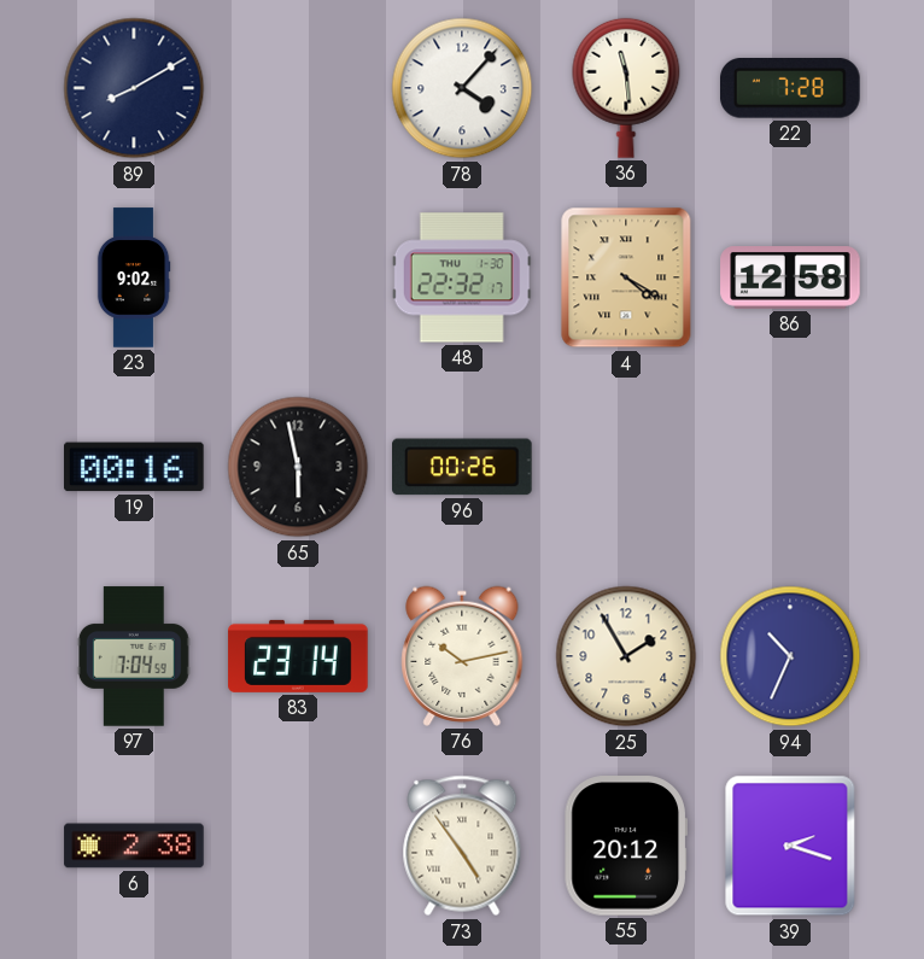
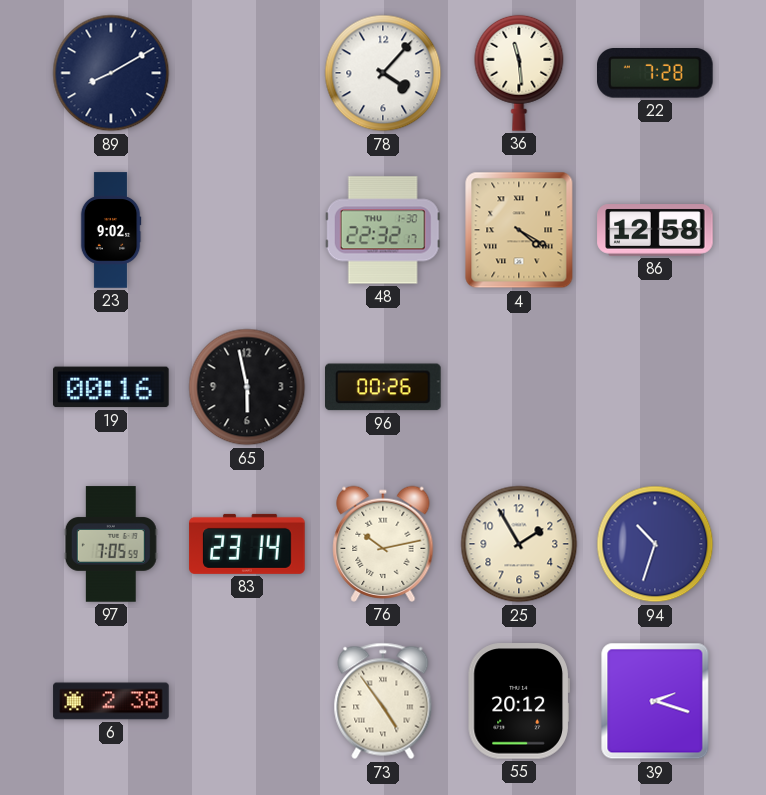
97: 7:04 -> 7:05
94: 10:34 -> 10:33
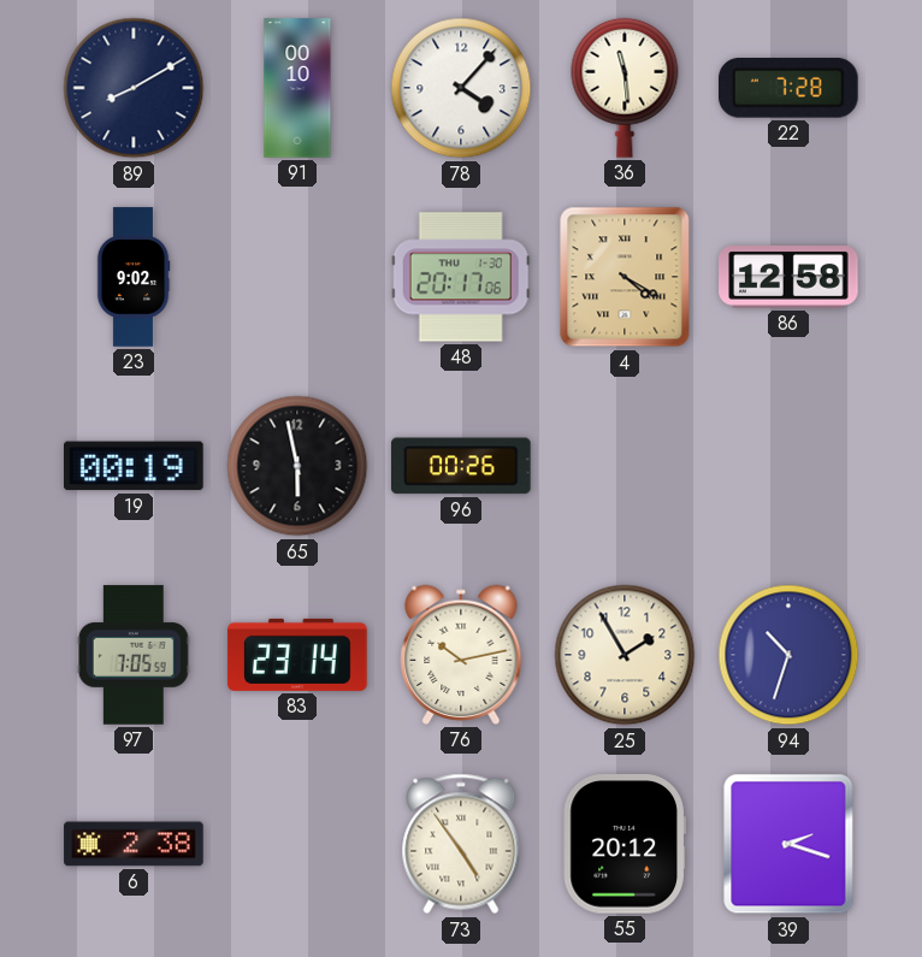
91: none -> 00:10
48: 22:32 -> 20:17
19: 00:16 -> 00:19
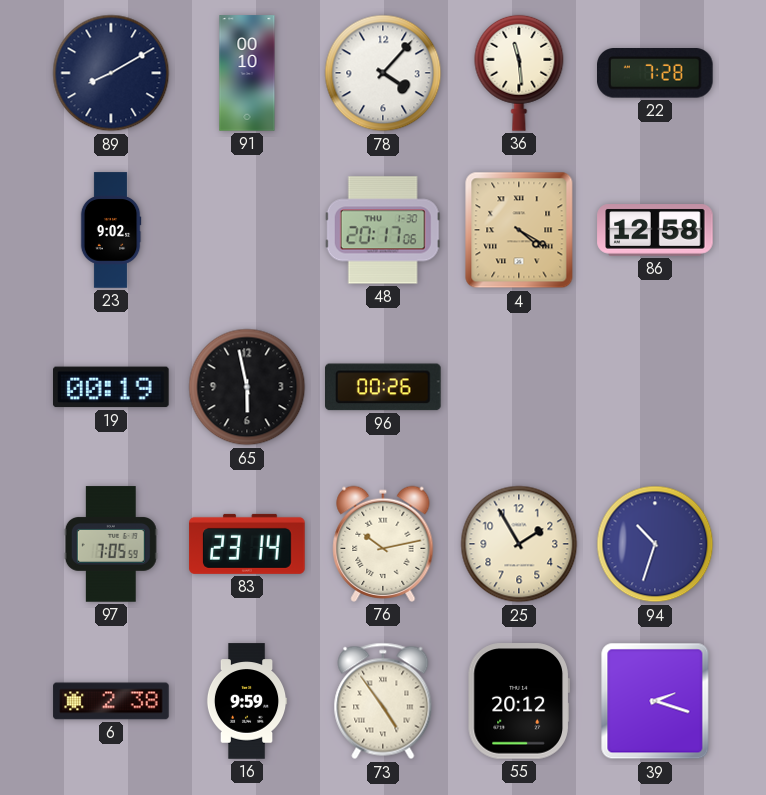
16: none -> 9:59
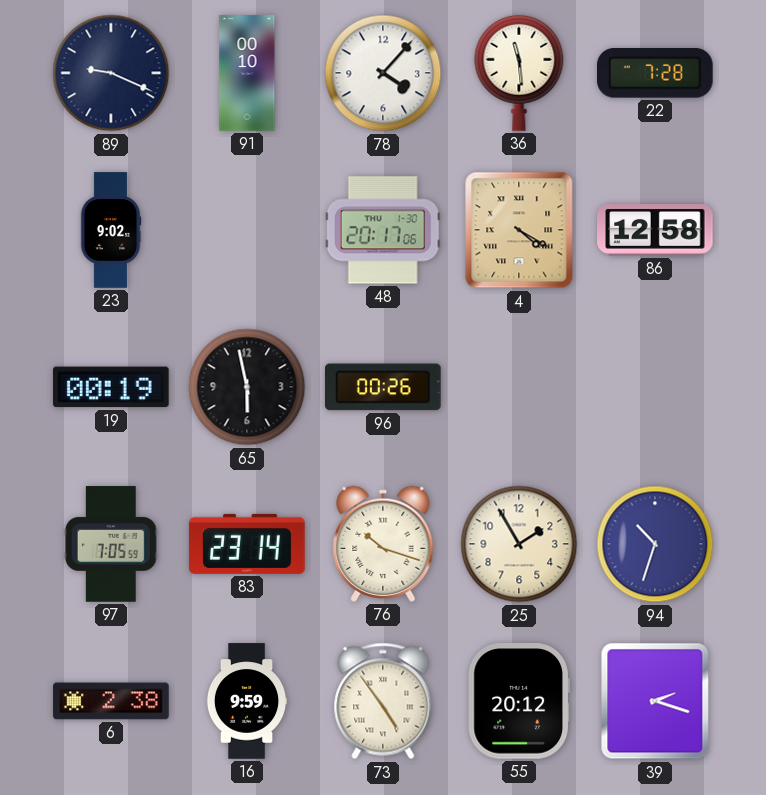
89: 8:10 -> 9:19
76: 10:13 -> 10:18
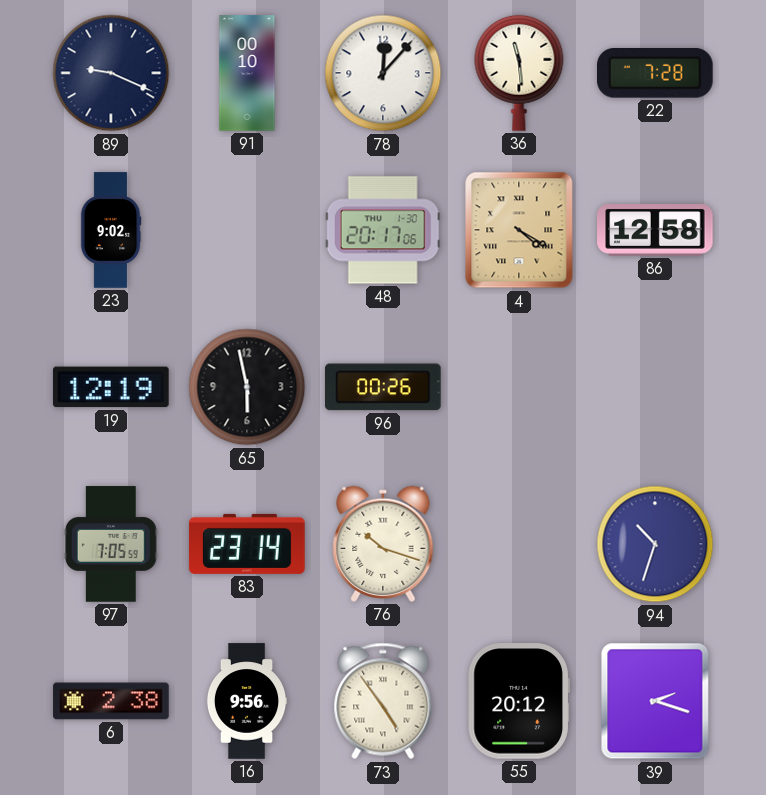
78: 4:07 -> 12:07
19: 00:19 -> 12:19
25: 1:55 -> none
16: 9:59 -> 9:56
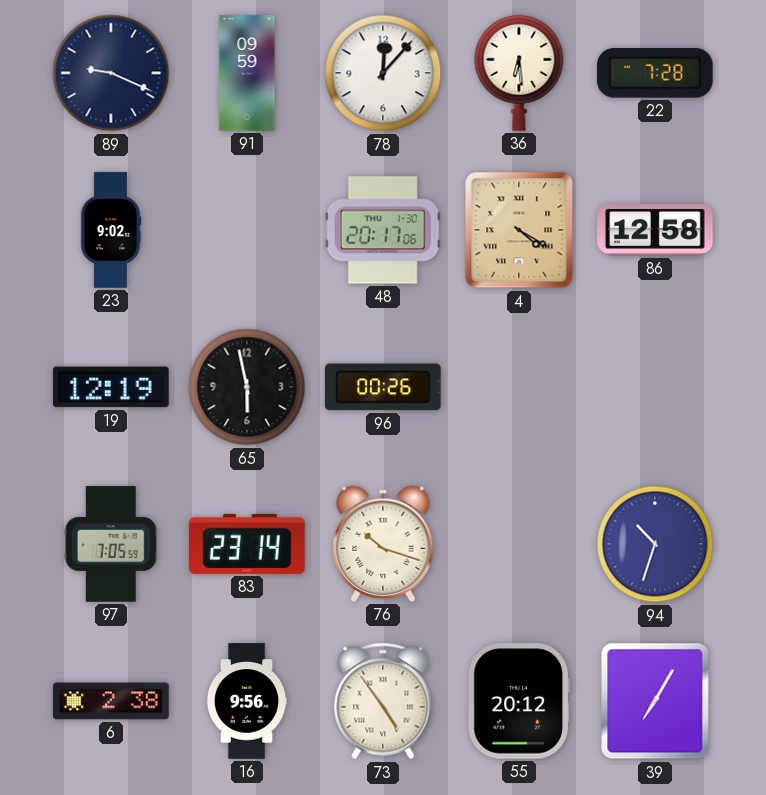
91: 00:10 -> 09:59
36: 11:29 -> 6:29
39: 2:18 -> 7:05
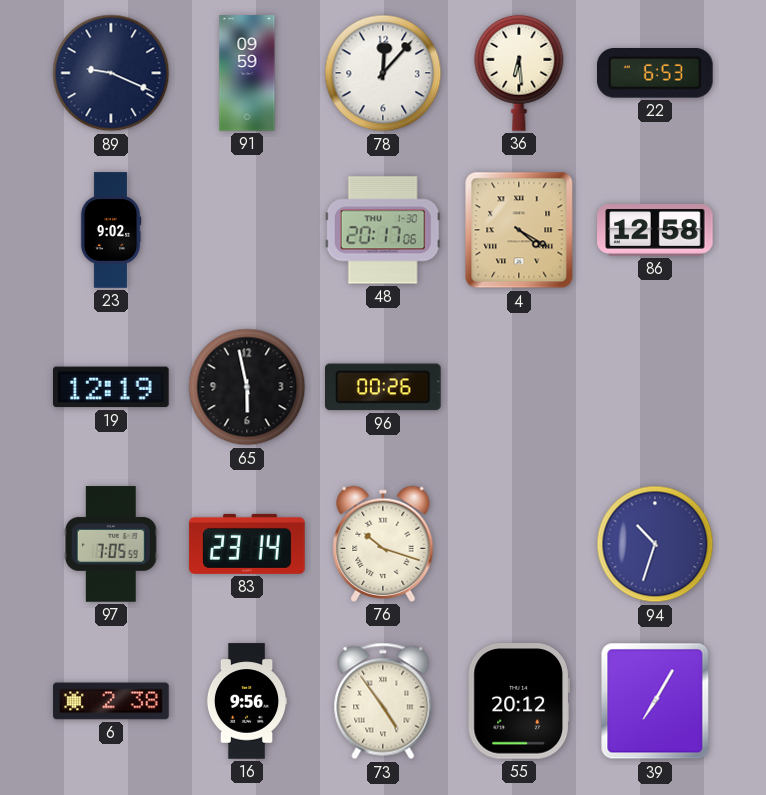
22: 7:28 -> 6:53
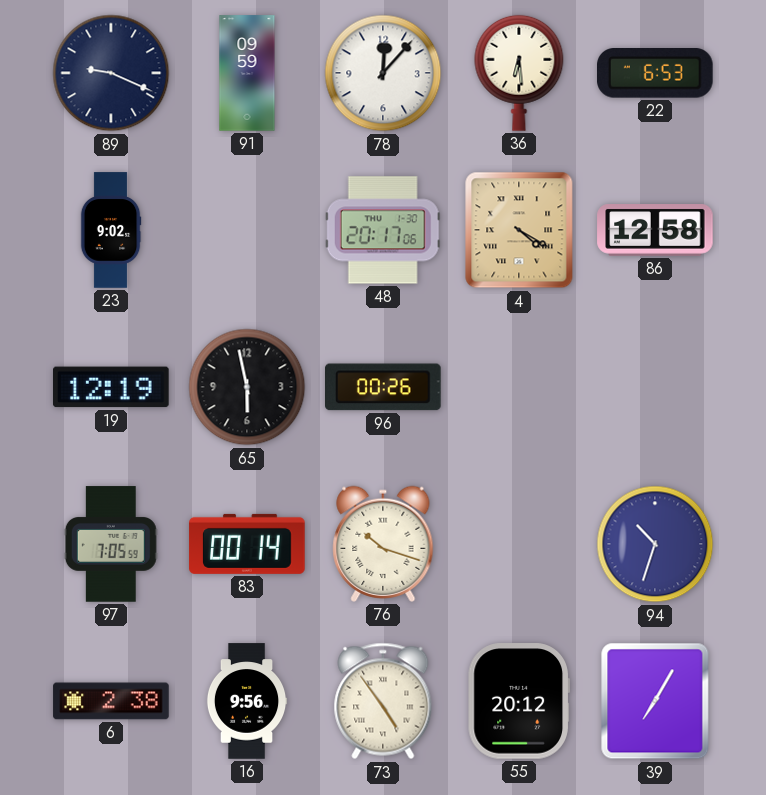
83: 23:14 -> 00:14
